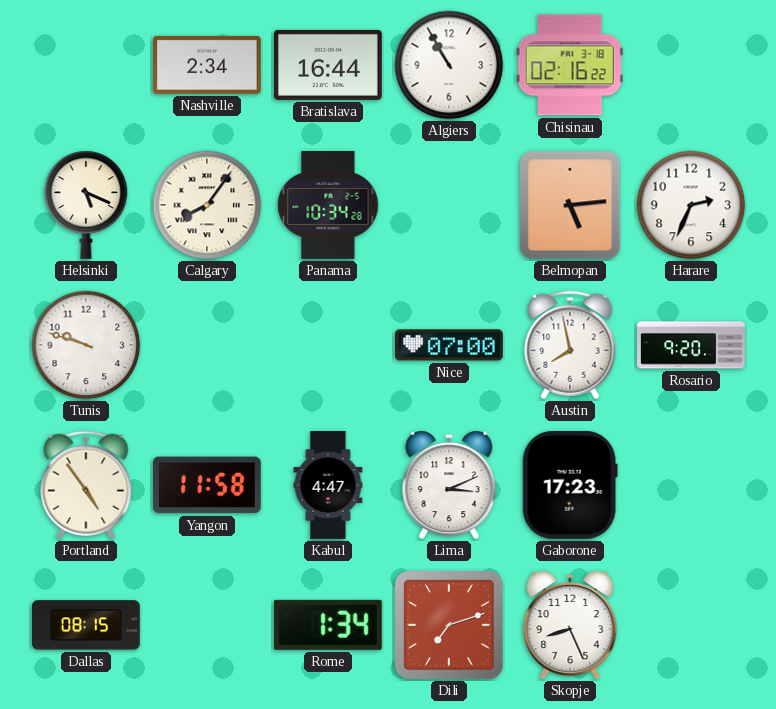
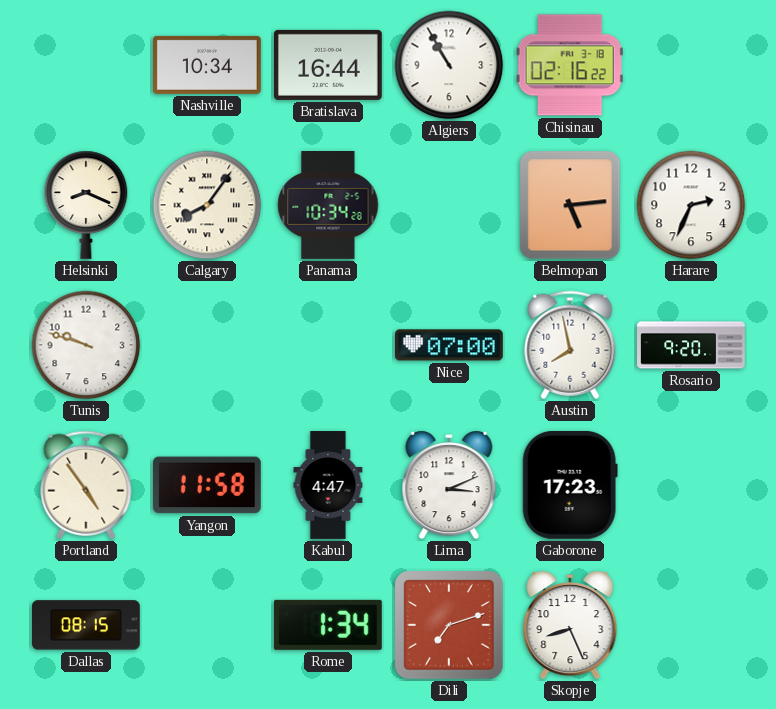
Nashville: 2:34 -> 10:34
Helsinki: 5:19 -> 8:19
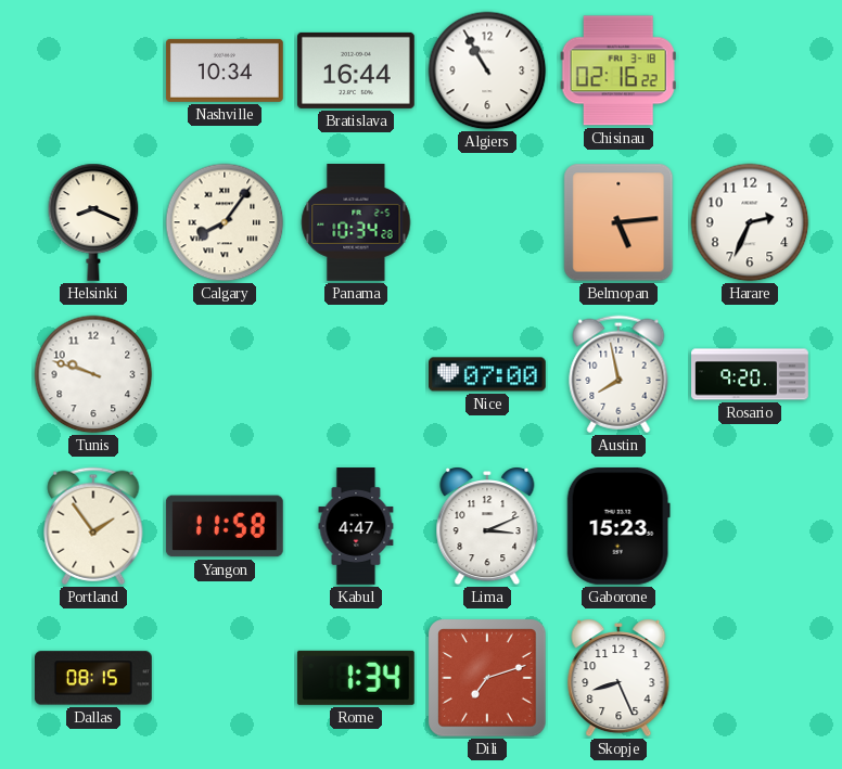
Portland: 4:54 -> 1:54
Gaborone: 17:23 -> 15:23
